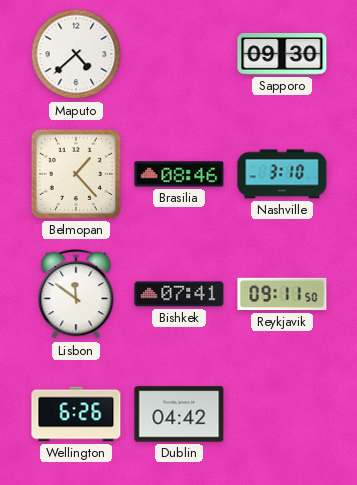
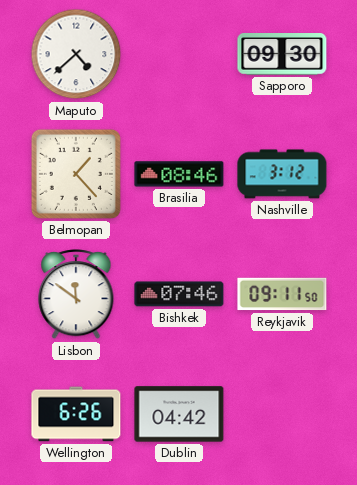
Nashville: 3:10 -> 3:12
Bishkek: 07:41 -> 07:46
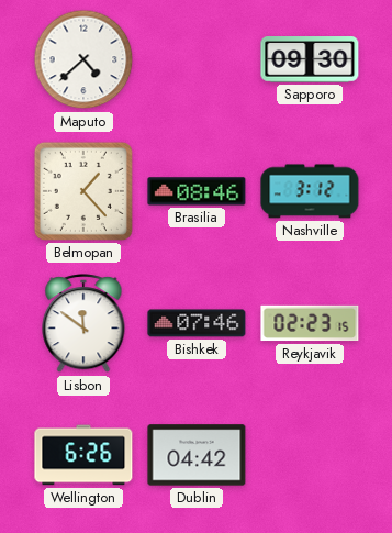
Reykjavik: 09:11 -> 02:23
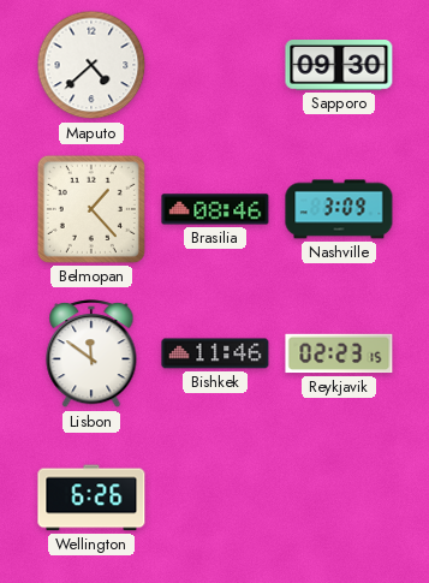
Nashville: 3:12 -> 3:09
Bishkek: 07:46 -> 11:46
Dublin: 04:42 -> none
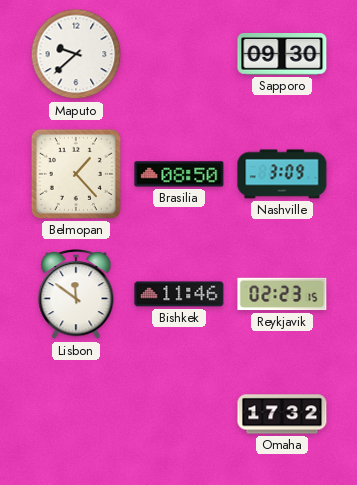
Maputo: 4:38 -> 9:38
Brasilia: 08:46 -> 08:50
Wellington: 6:26 -> none
Omaha: none -> 17:32
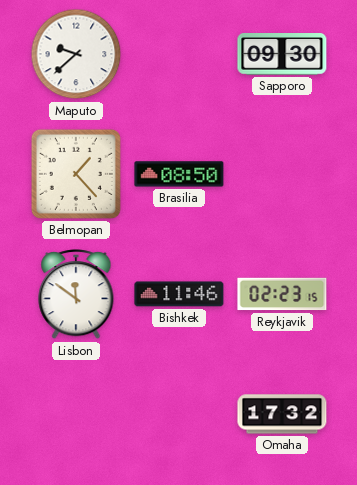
Nashville: 3:09 -> none
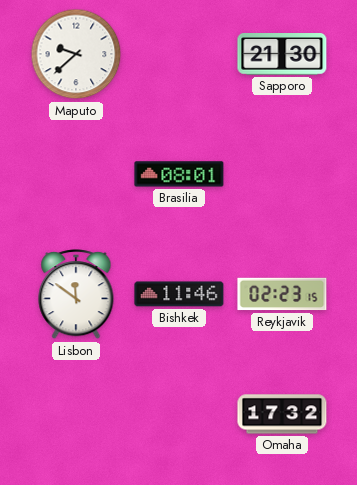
Sapporo: 09:30 -> 21:30
Belmopan: 1:23 -> none
Brasilia: 08:50 -> 08:01
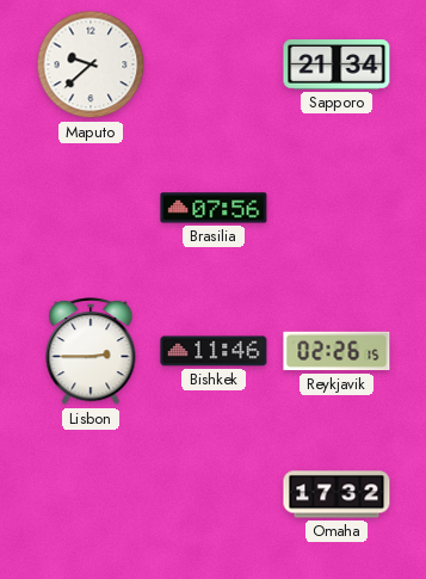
Sapporo: 21:30 -> 21:34
Brasilia: 08:01 -> 07:56
Lisbon: 11:51 -> 2:45
Reykjavik: 02:23 -> 02:26
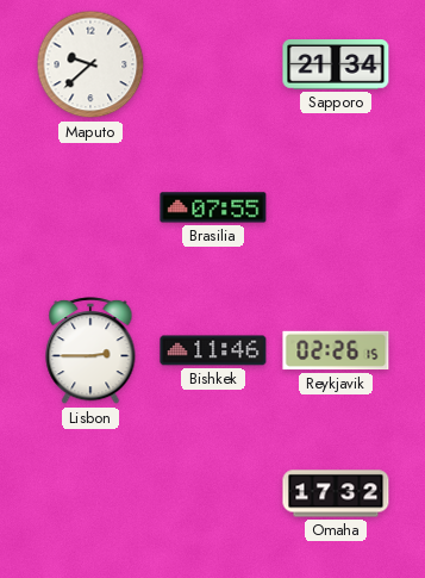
Brasilia: 07:56 -> 07:55
